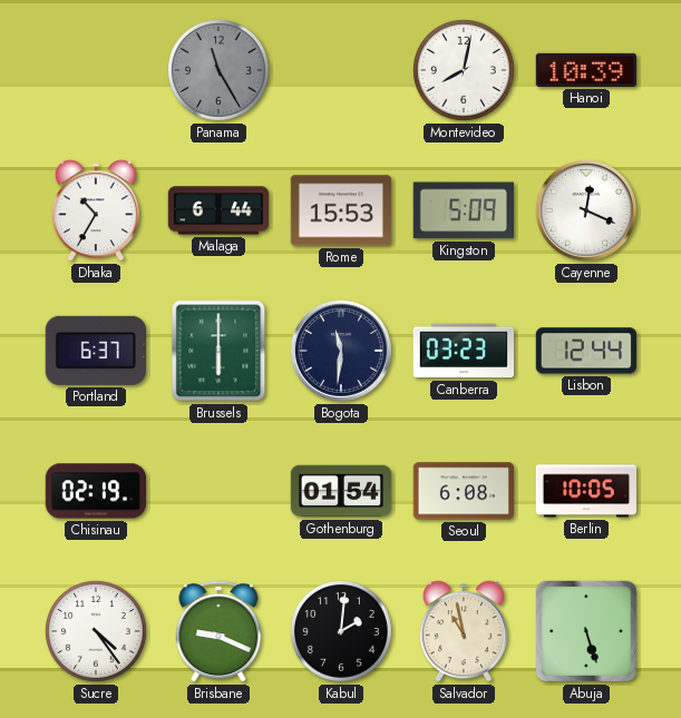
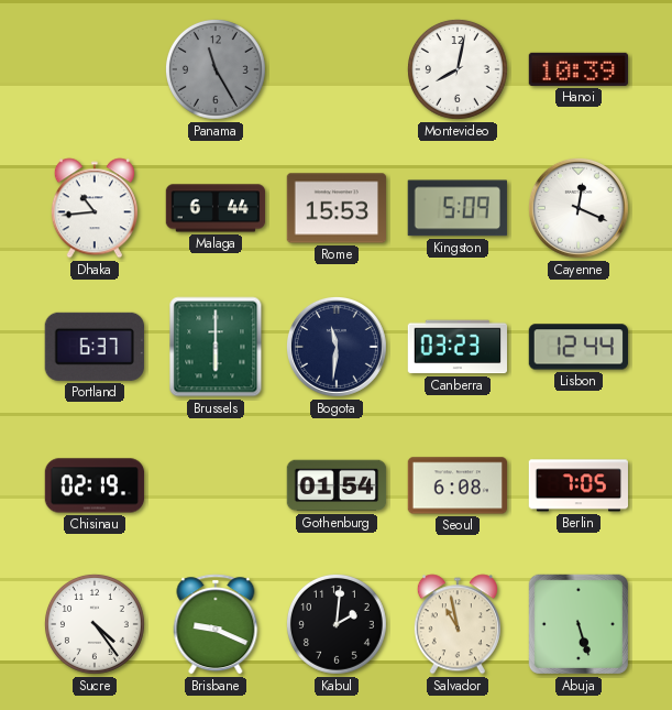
Dhaka: 10:35 -> 10:44
Berlin: 10:05 -> 7:05
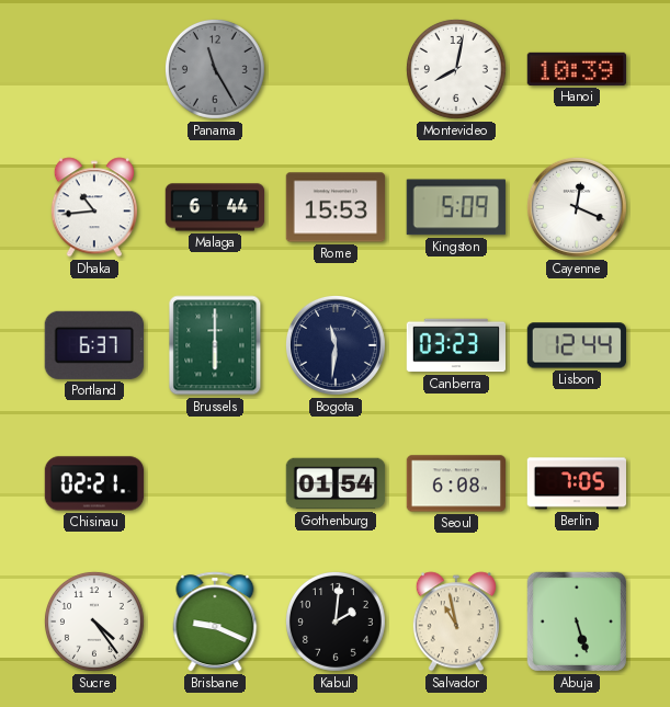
Chisinau: 02:19 -> 02:21
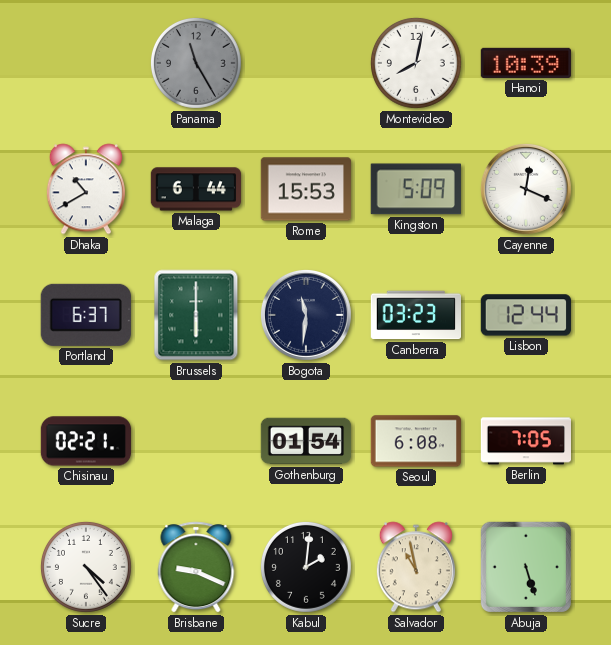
Dhaka: 10:44 -> 10:40
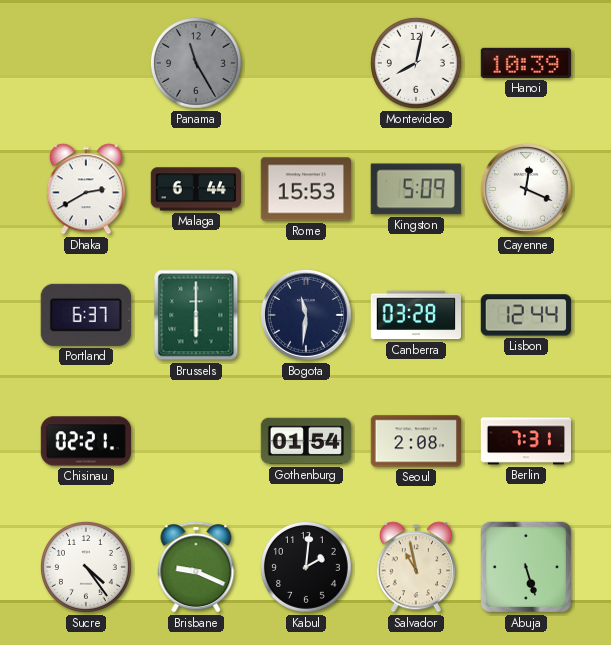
Dhaka: 10:40 -> 2:40
Canberra: 03:23 -> 03:28
Seoul: 6:08 -> 2:08
Berlin: 7:05 -> 7:31
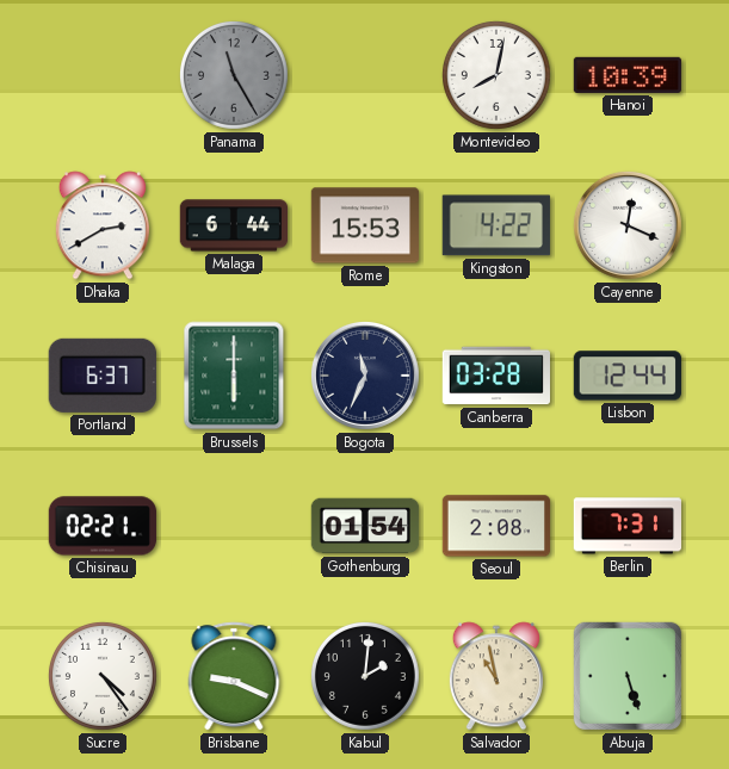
Kingston: 5:09 -> 4:22
Bogota: 11:31 -> 11:34
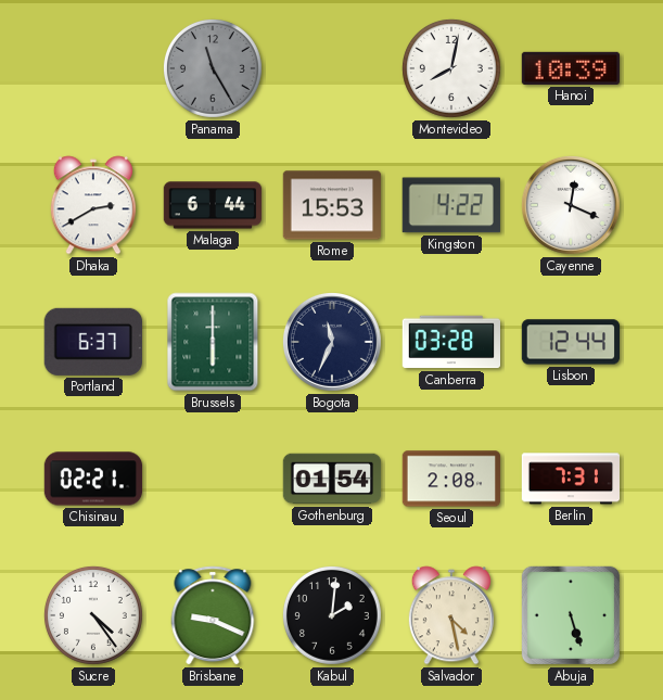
Salvador: 10:58 -> 4:28
